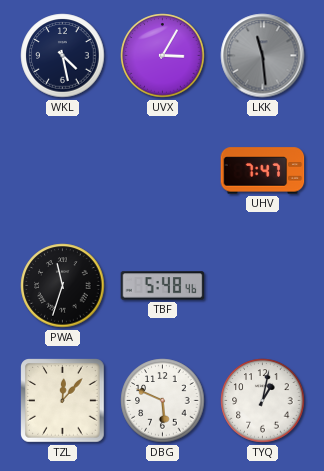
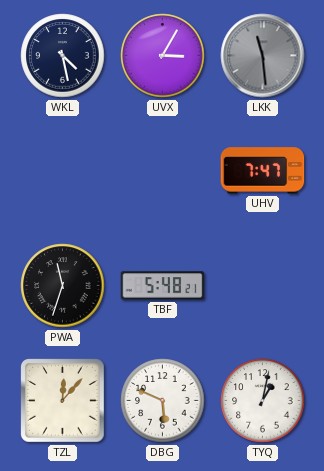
TBF: 5:48:46 -> 5:48:21
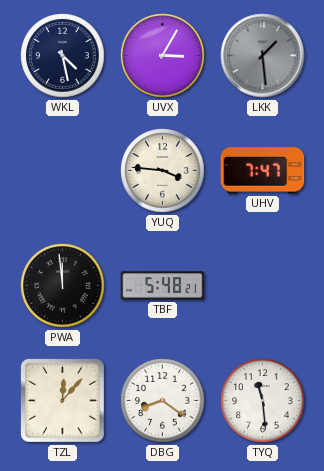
LKK: 11:29 -> 1:29
YUQ: none -> 3:46
PWA: 11:33 -> 11:59
DBG: 5:49 -> 8:21
TYQ: 1:02 -> 11:29
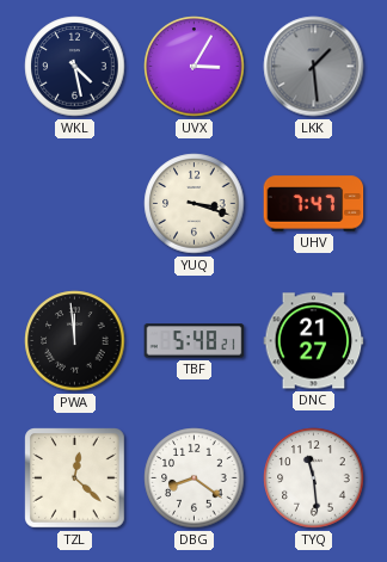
YUQ: 3:46 -> 3:18
DNC: none -> 21:27
TZL: 12:07 -> 12:22
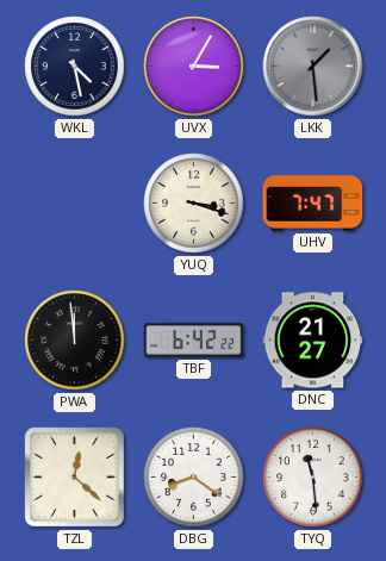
TBF: 5:48 -> 6:42
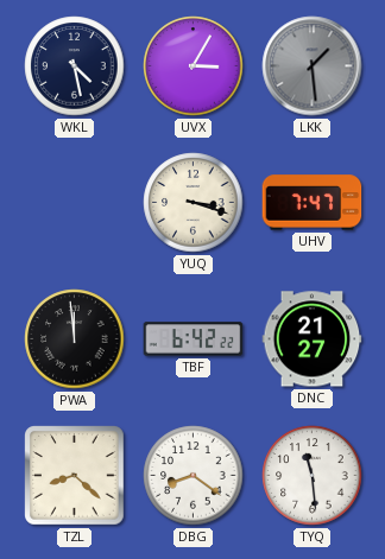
TZL: 12:22 -> 8:22
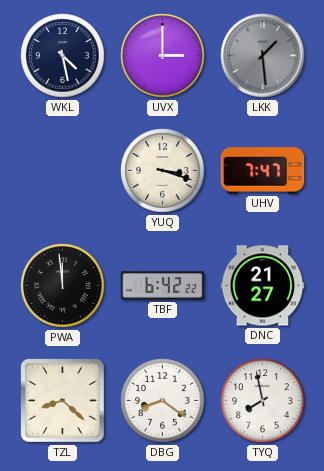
UVX: 3:05 -> 3:00
TYQ: 11:29 -> 7:58
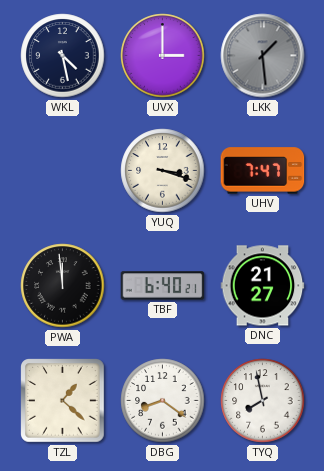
TBF: 6:42 -> 6:40
TZL: 8:22 -> 1:22
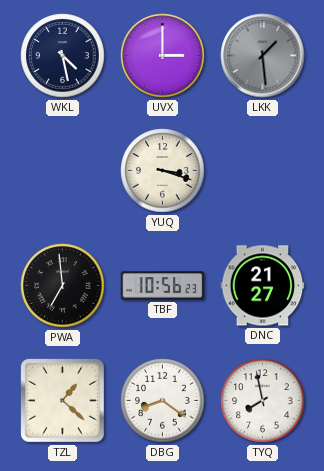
UHV: 7:47 -> none
PWA: 11:59 -> 6:59
TBF: 6:40 -> 10:56
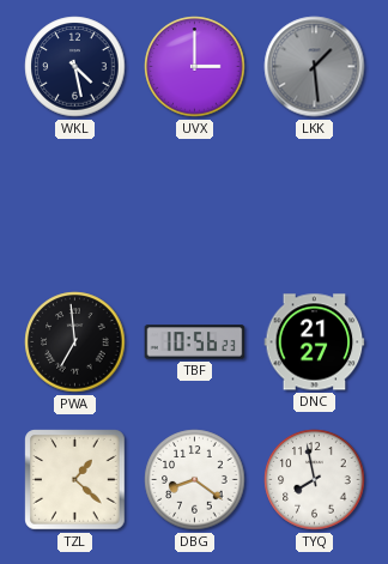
YUQ: 3:18 -> none
